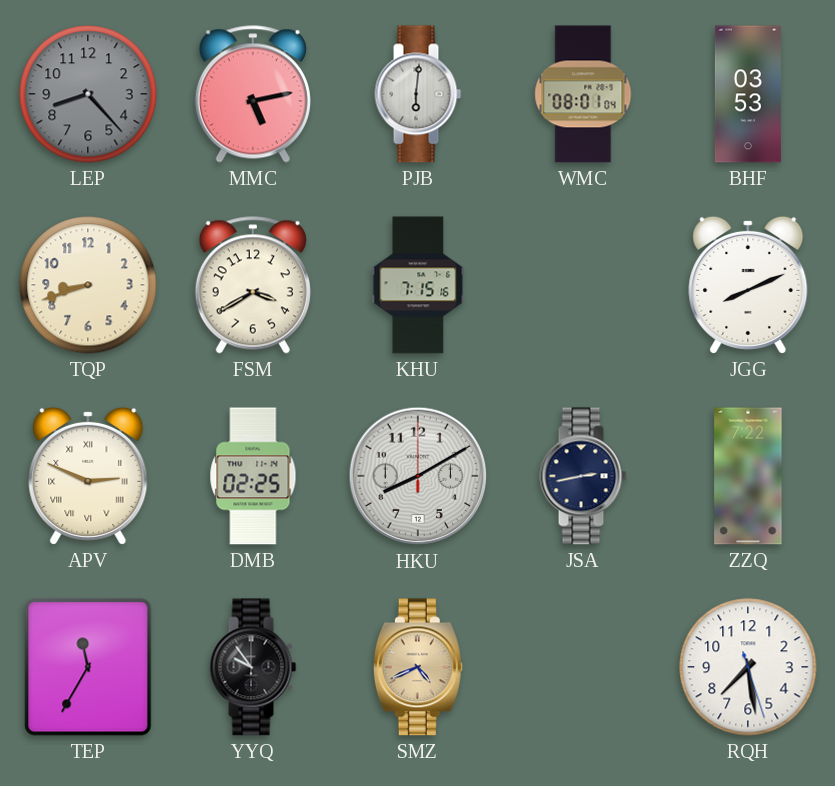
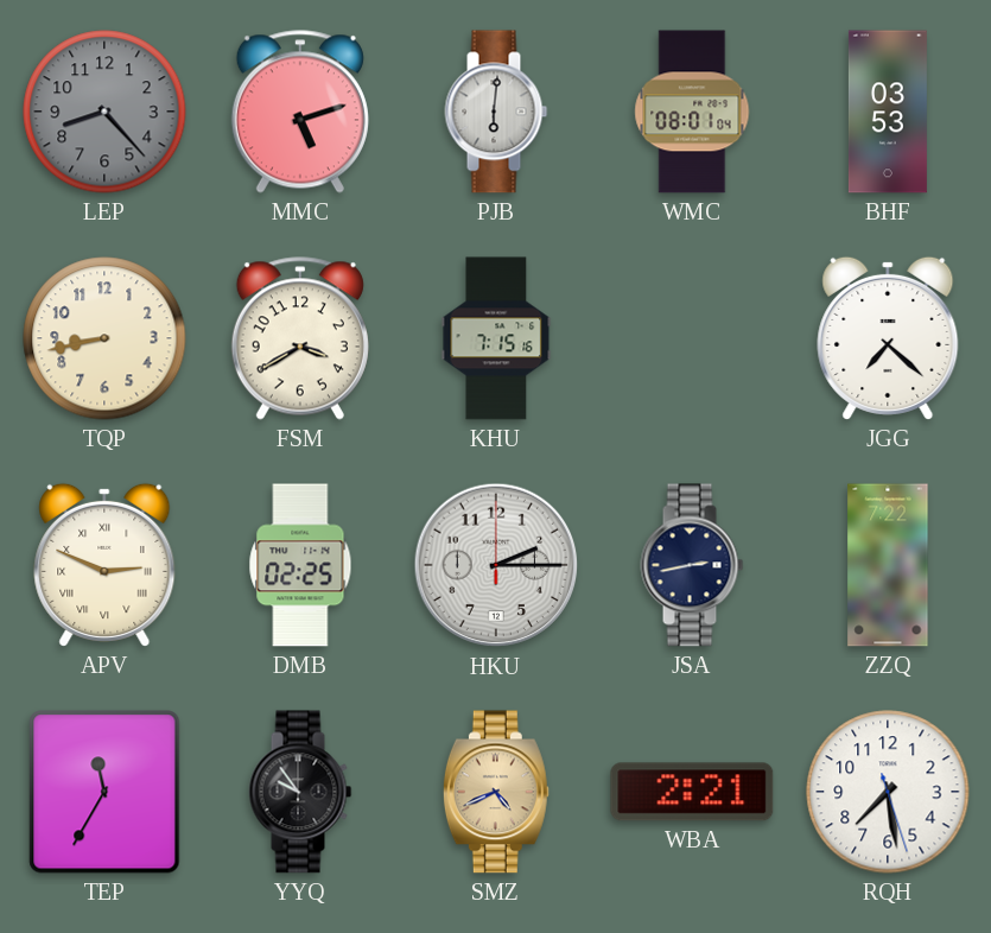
MMC: 5:13 -> 5:12
TQP: 8:42 -> 8:43
JGG: 8:11 -> 7:22
HKU: 8:10 -> 2:15
WBA: none -> 2:21
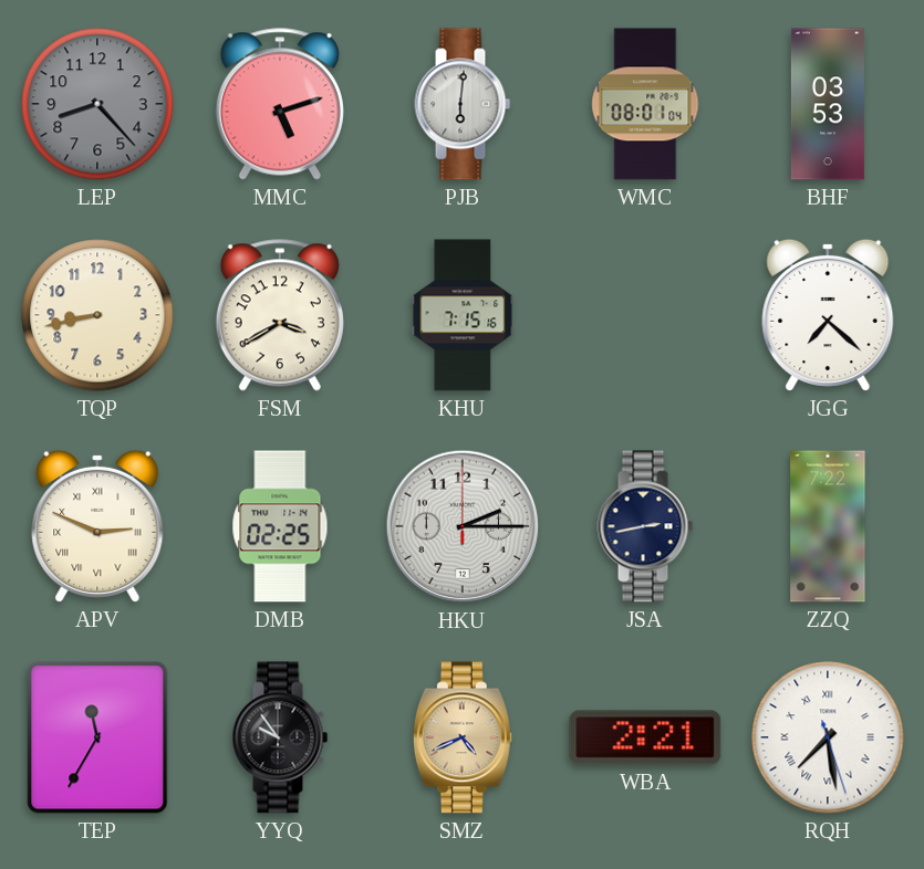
RQH numerals: Arabic -> Roman
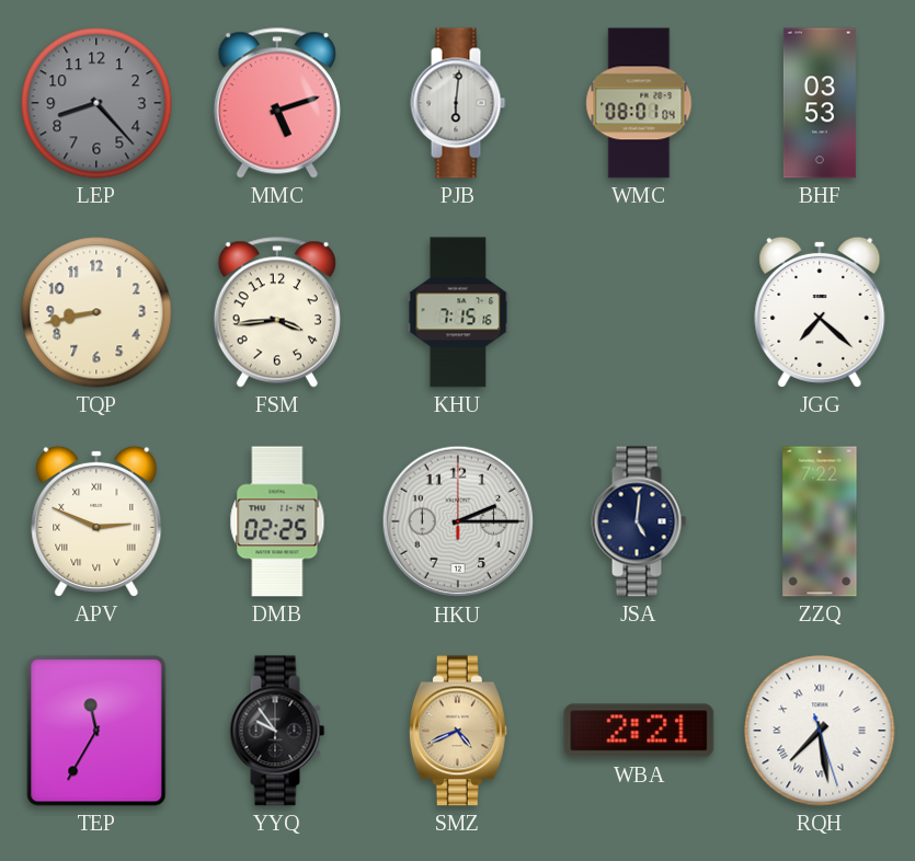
FSM: 3:40 -> 3:44
JSA: 2:43 -> 5:01
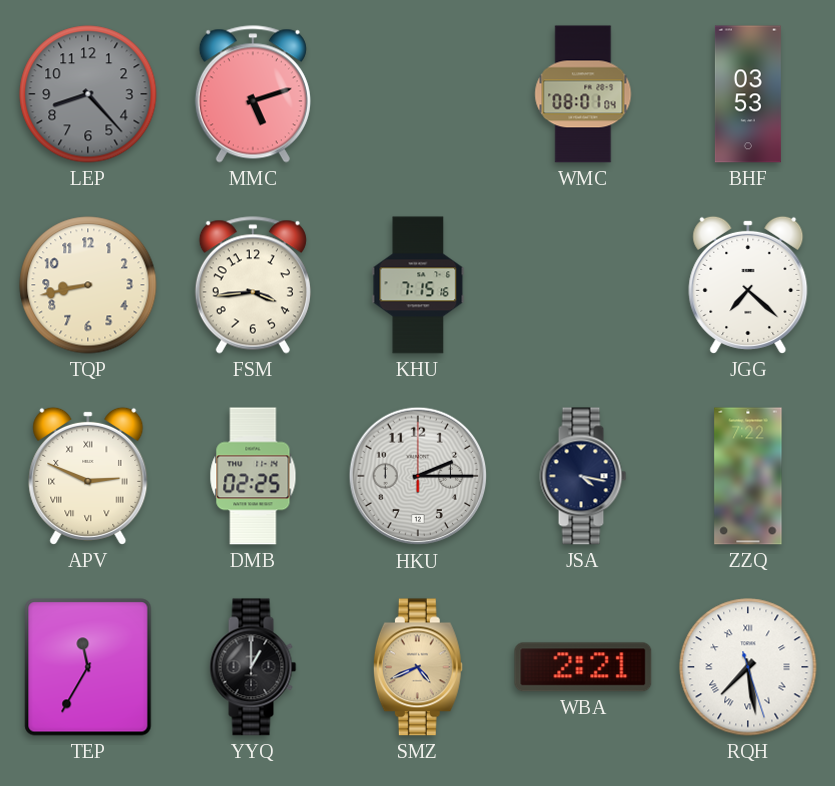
PJB: 6:01 -> none
JSA: 5:01 -> 4:17
YYQ: 9:54 -> 1:00
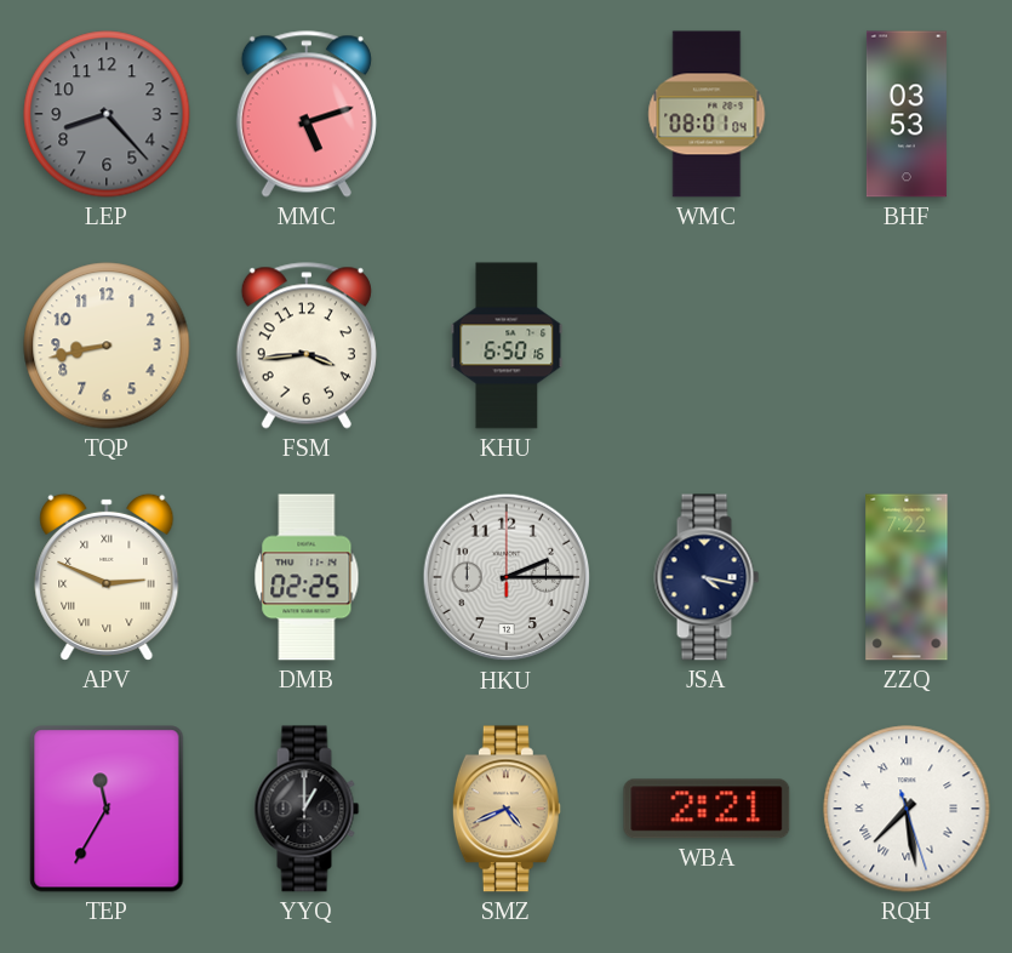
KHU: 7:15 -> 6:50
JGG: 7:22 -> none
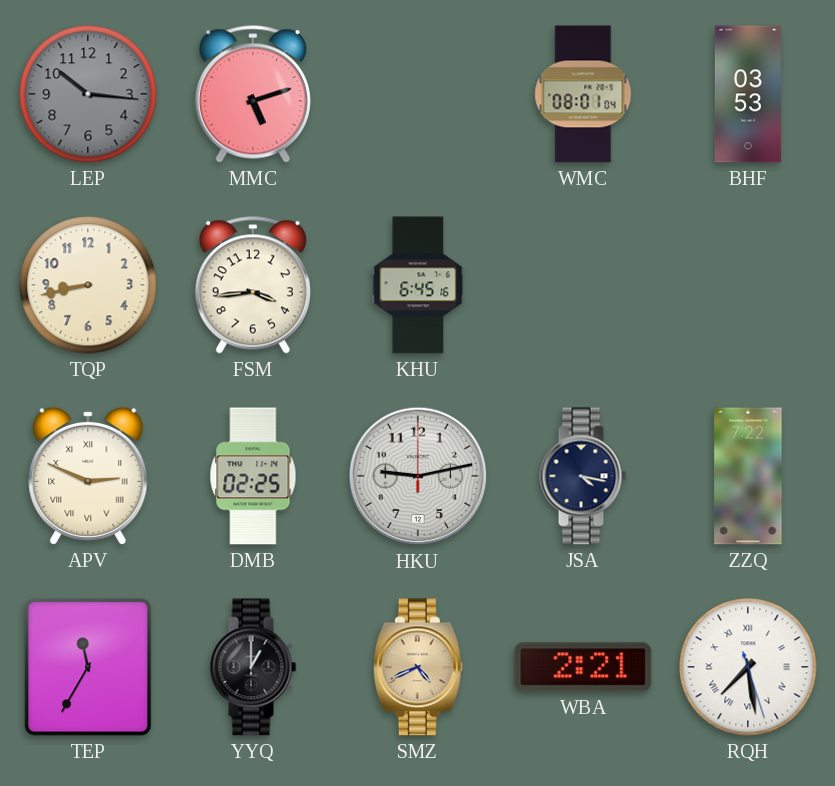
LEP: 8:23 -> 10:16
KHU: 6:50 -> 6:45
HKU: 2:15 -> 9:13
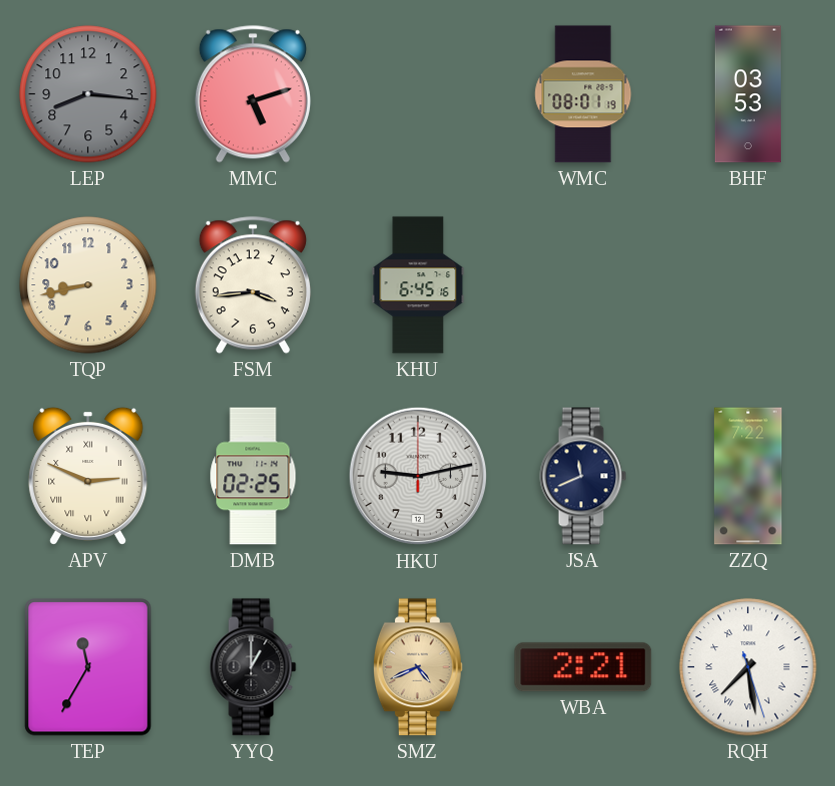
LEP: 10:16 -> 8:16
WMC: 08:01:04 -> 08:01:19
JSA: 4:17 -> 11:41
